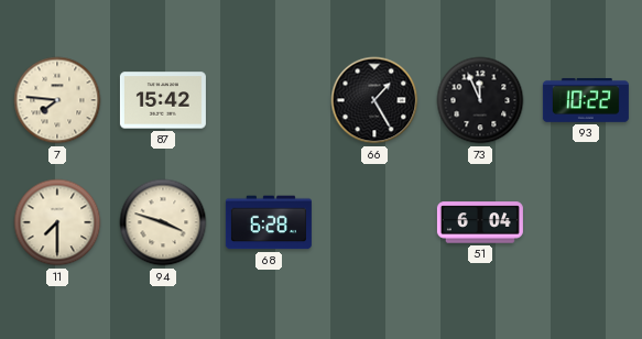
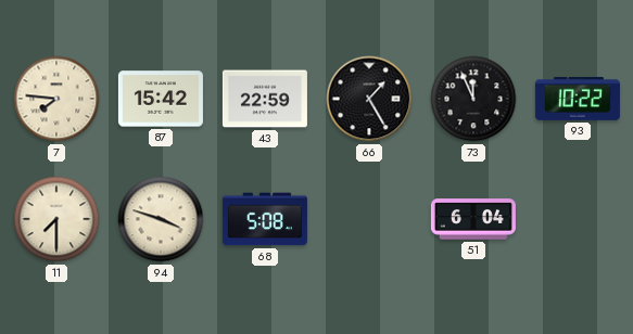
43: none -> 22:59
68: 6:28 -> 5:08
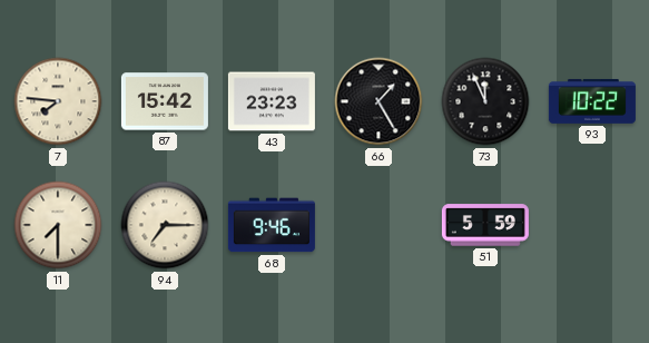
43: 22:59 -> 23:23
94: 3:48 -> 7:15
68: 5:08 -> 9:46
51: 6:04 -> 5:59
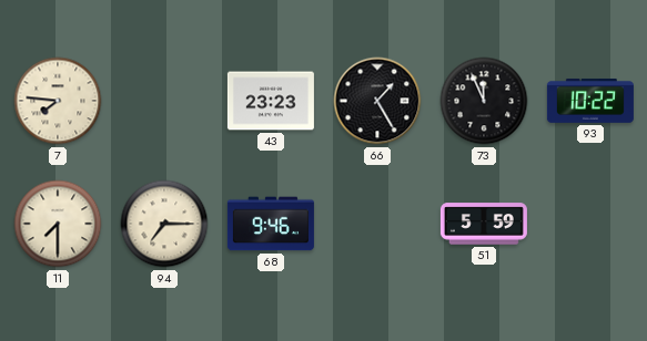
87: 15:42 -> none
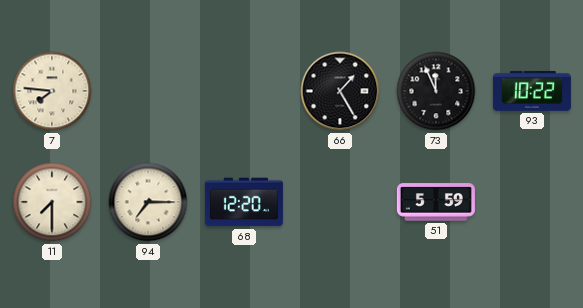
43: 23:23 -> none
68: 9:46 -> 12:20
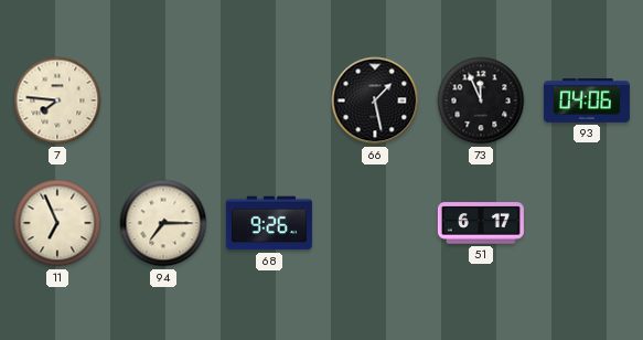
66: 1:25 -> 1:28
93: 10:22 -> 04:06
11: 7:30 -> 6:56
68: 12:20 -> 9:26
51: 5:59 -> 6:17
